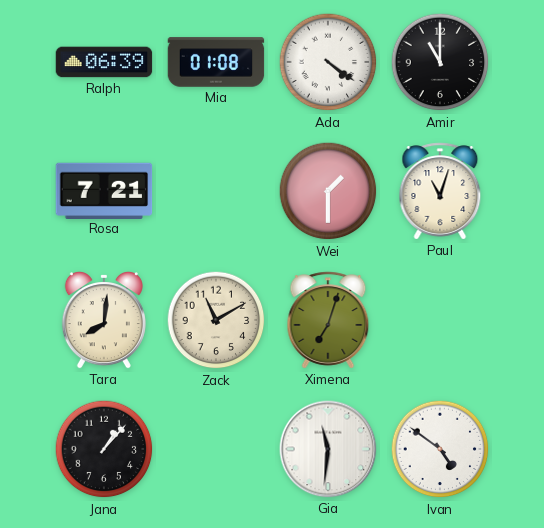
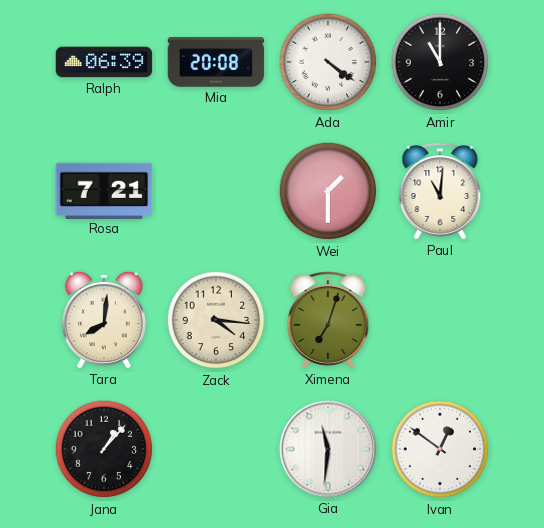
Mia: 01:08 -> 20:08
Paul: 11:03 -> 11:01
Zack: 11:10 -> 4:16
Ivan: 4:51 -> 12:51
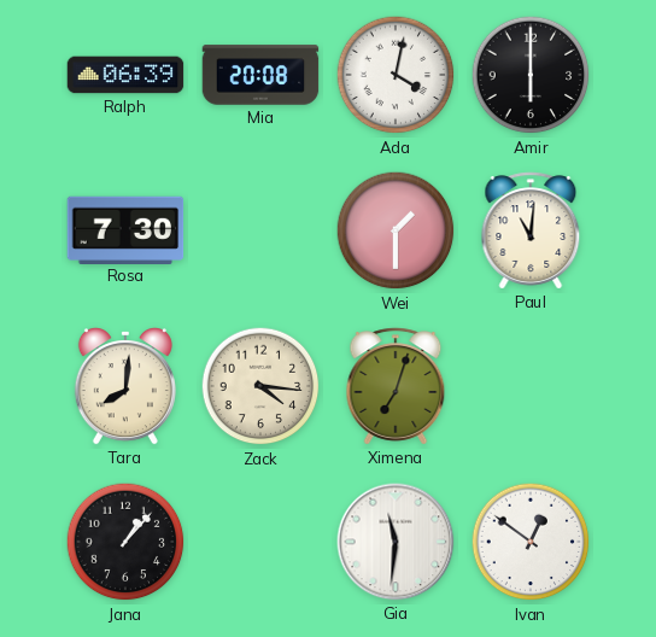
Ada: 4:21 -> 4:02
Amir: 11:00 -> 6:00
Rosa: 7:21 -> 7:30
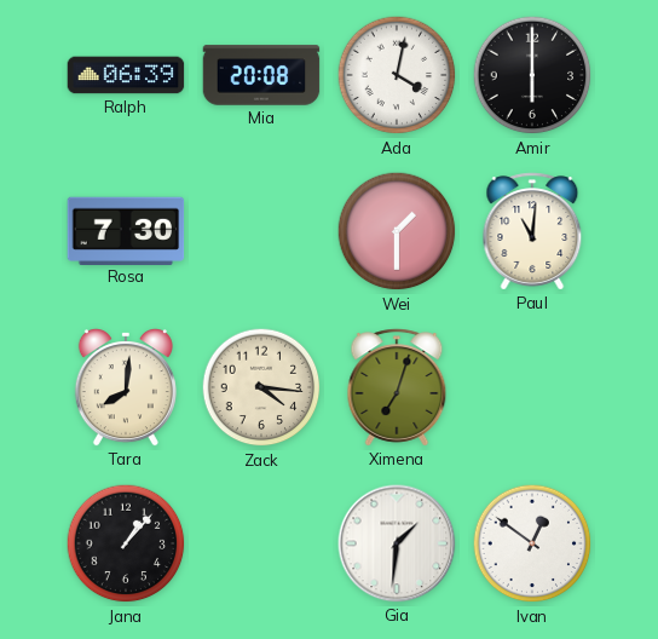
Gia: 11:31 -> 1:31
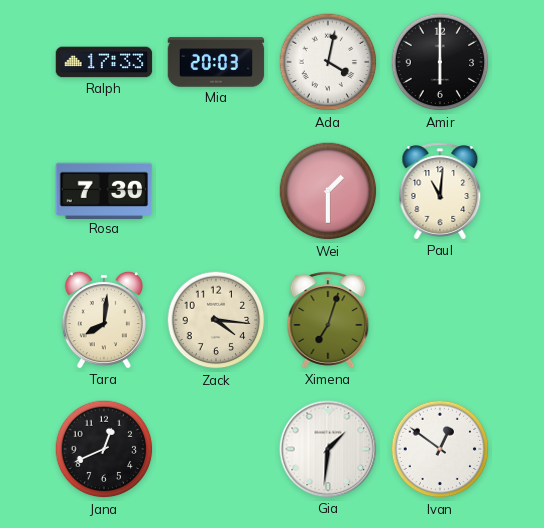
Ralph: 06:39 -> 17:33
Mia: 20:08 -> 20:03
Jana: 1:07 -> 12:41
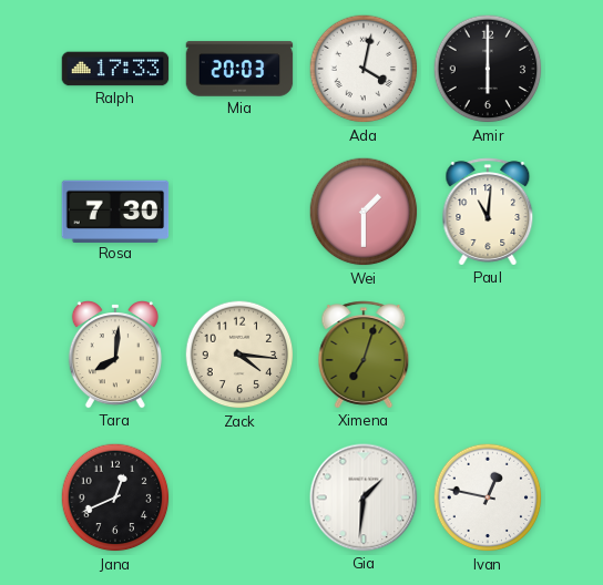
Ivan: 12:51 -> 12:47
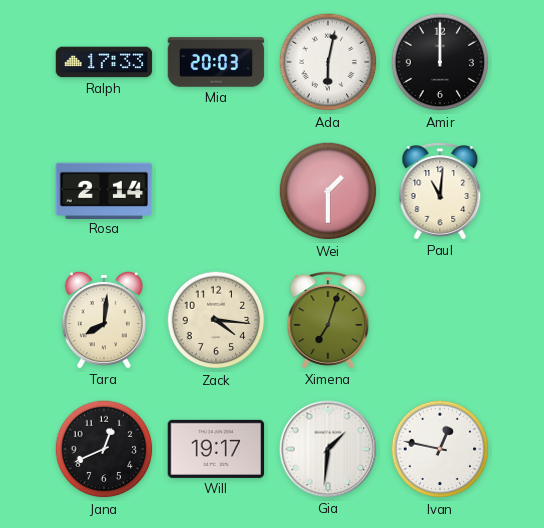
Ada: 4:02 -> 6:02
Amir: 6:00 -> 12:00
Rosa: 7:30 -> 2:14
Will: none -> 19:17
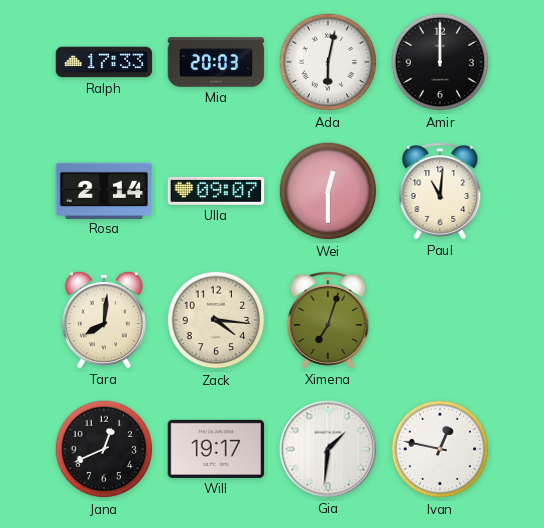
Ulla: none -> 09:07
Wei: 1:30 -> 12:30
